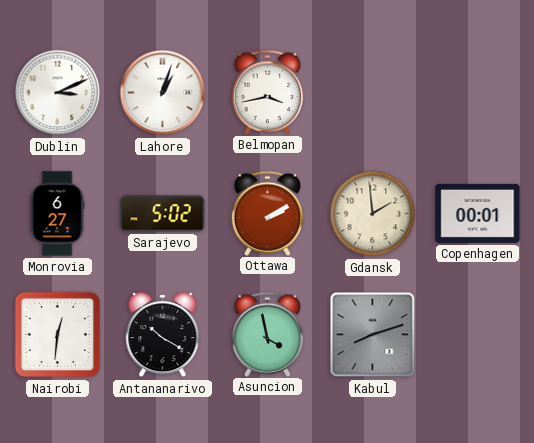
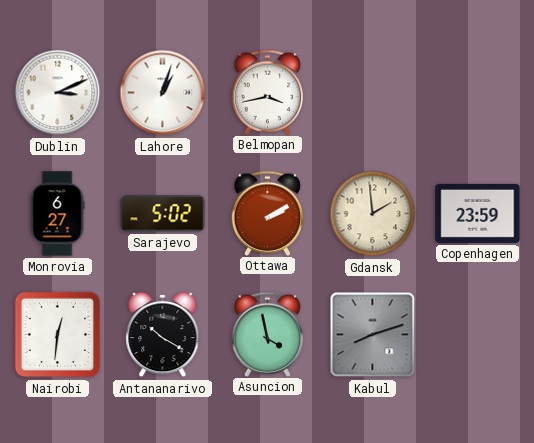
Copenhagen: 00:01 -> 23:59
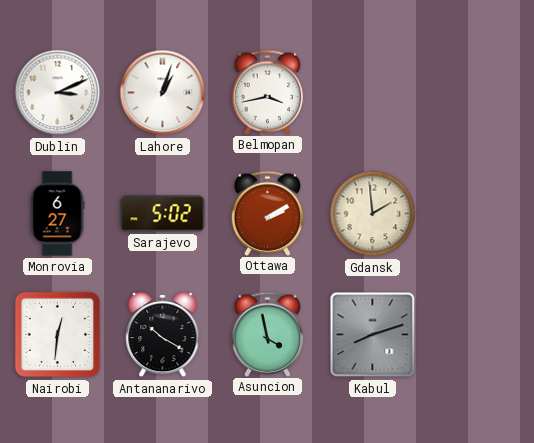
Copenhagen: 23:59 -> none
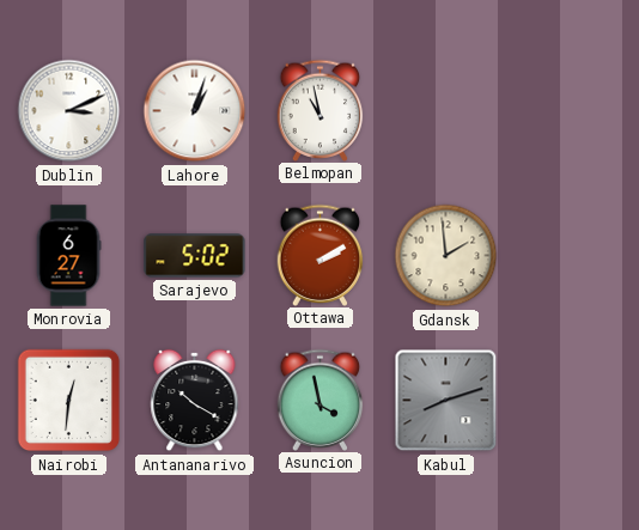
Belmopan: 3:43 -> 10:58
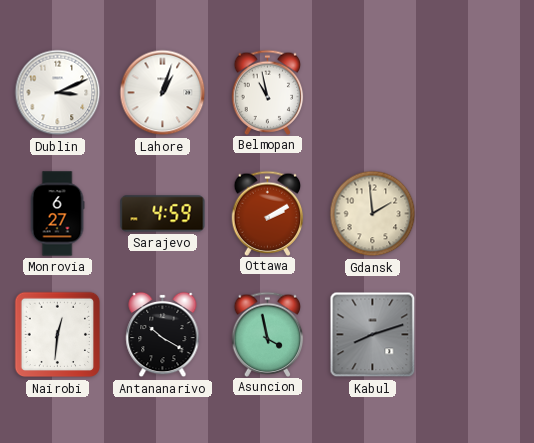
Sarajevo: 5:02 -> 4:59
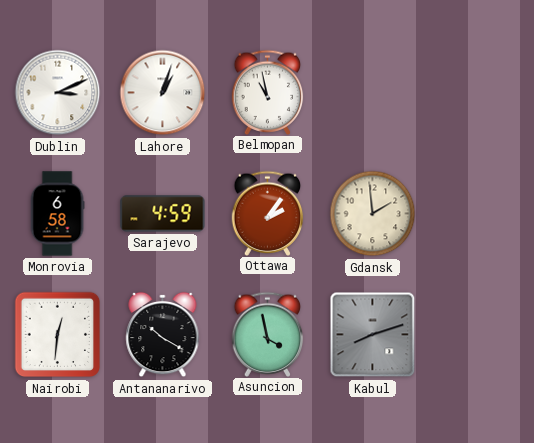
Monrovia: 6:27 -> 6:58
Ottawa: 2:10 -> 2:06
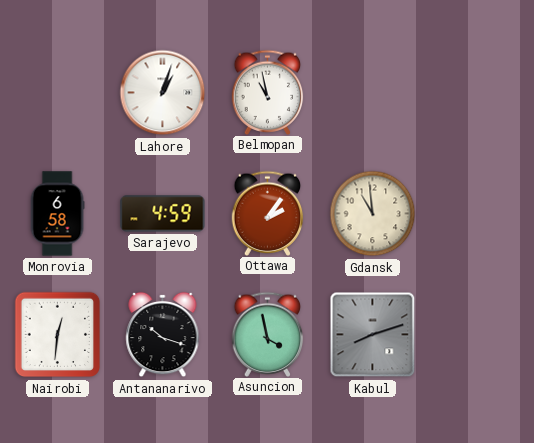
Dublin: 3:11 -> none
Gdansk: 1:59 -> 10:59
Antananarivo: 10:20 -> 10:18
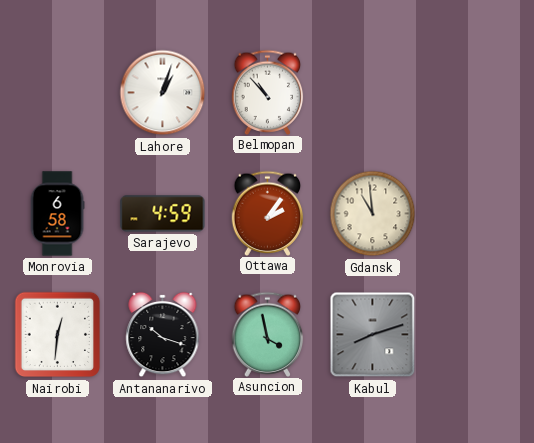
Belmopan: 10:58 -> 10:53
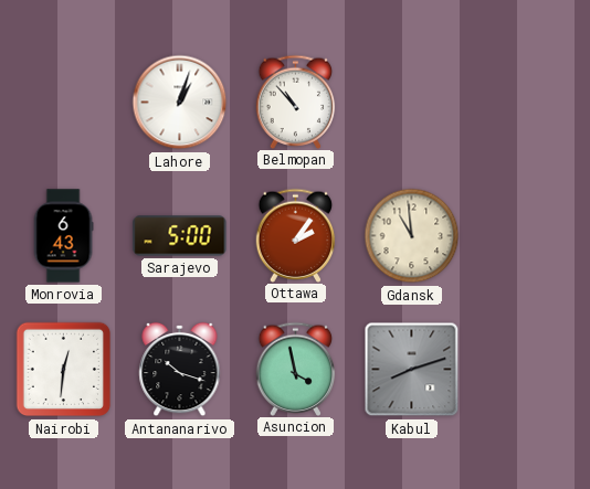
Monrovia: 6:58 -> 6:43
Sarajevo: 4:59 -> 5:00
